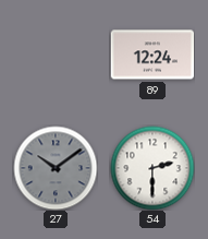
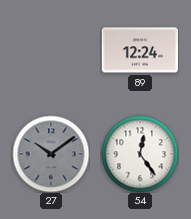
54: 2:30 -> 12:24
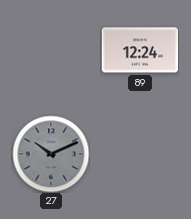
27: 10:09 -> 10:11
54: 12:24 -> none
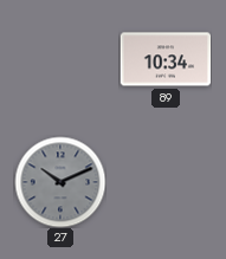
89: 12:24 -> 10:34
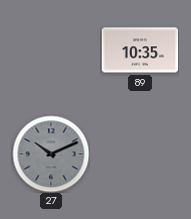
89: 10:34 -> 10:35
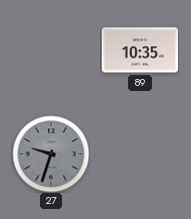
27: 10:11 -> 9:33
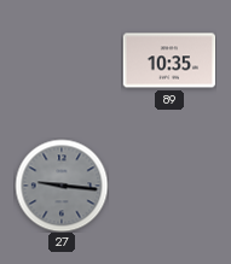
27: 9:33 -> 9:16
